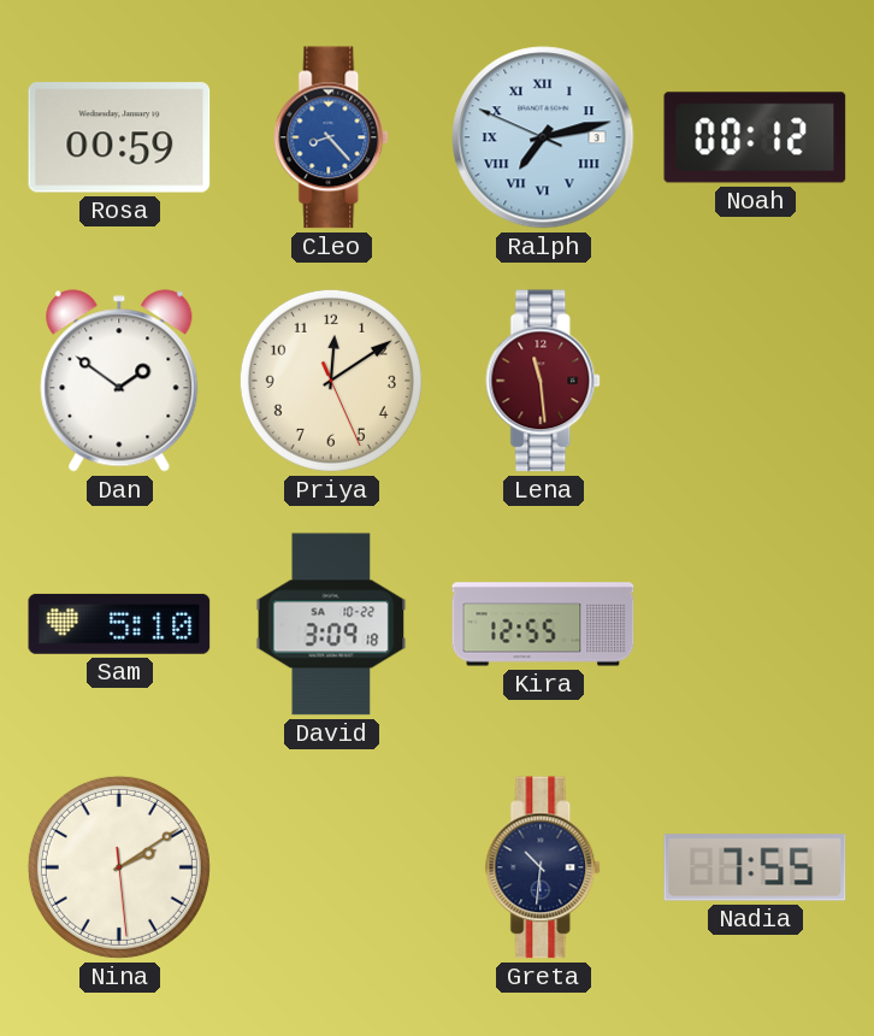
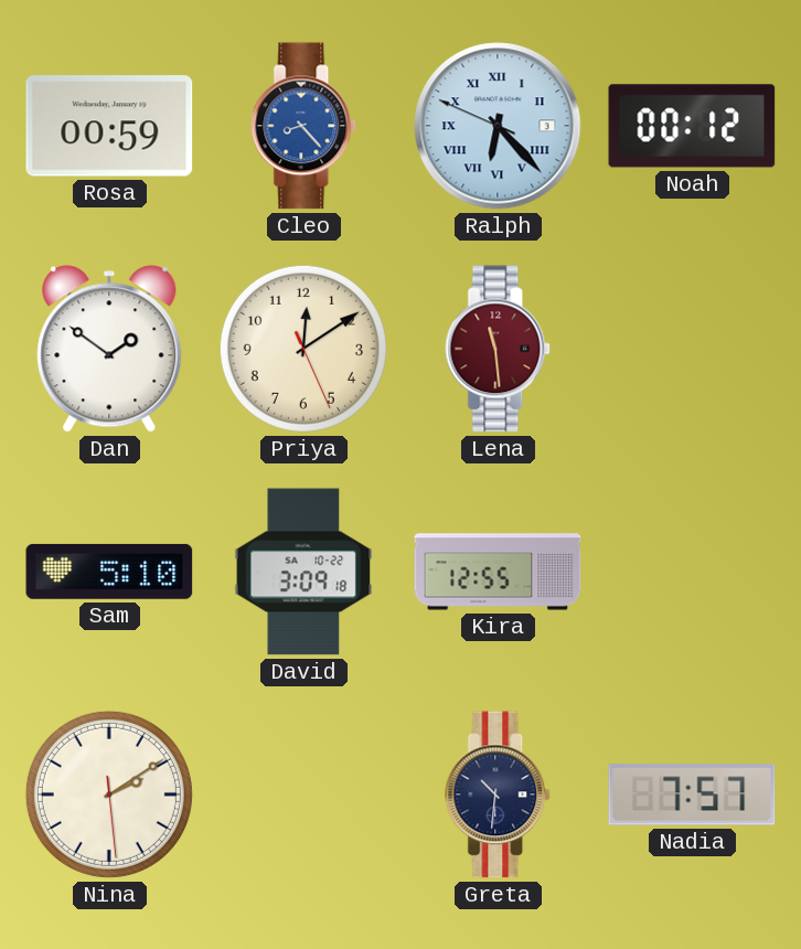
Ralph: 7:12 -> 6:22
Nadia: 7:55 -> 7:57
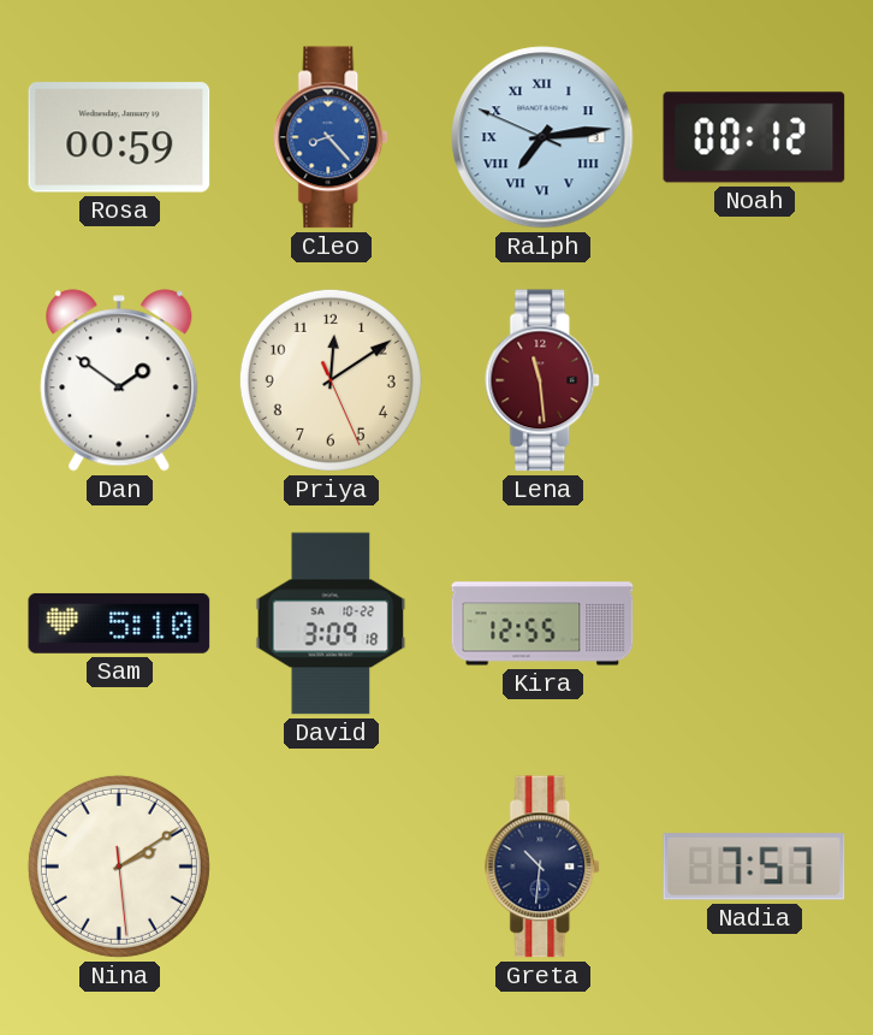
Ralph: 6:22 -> 7:13
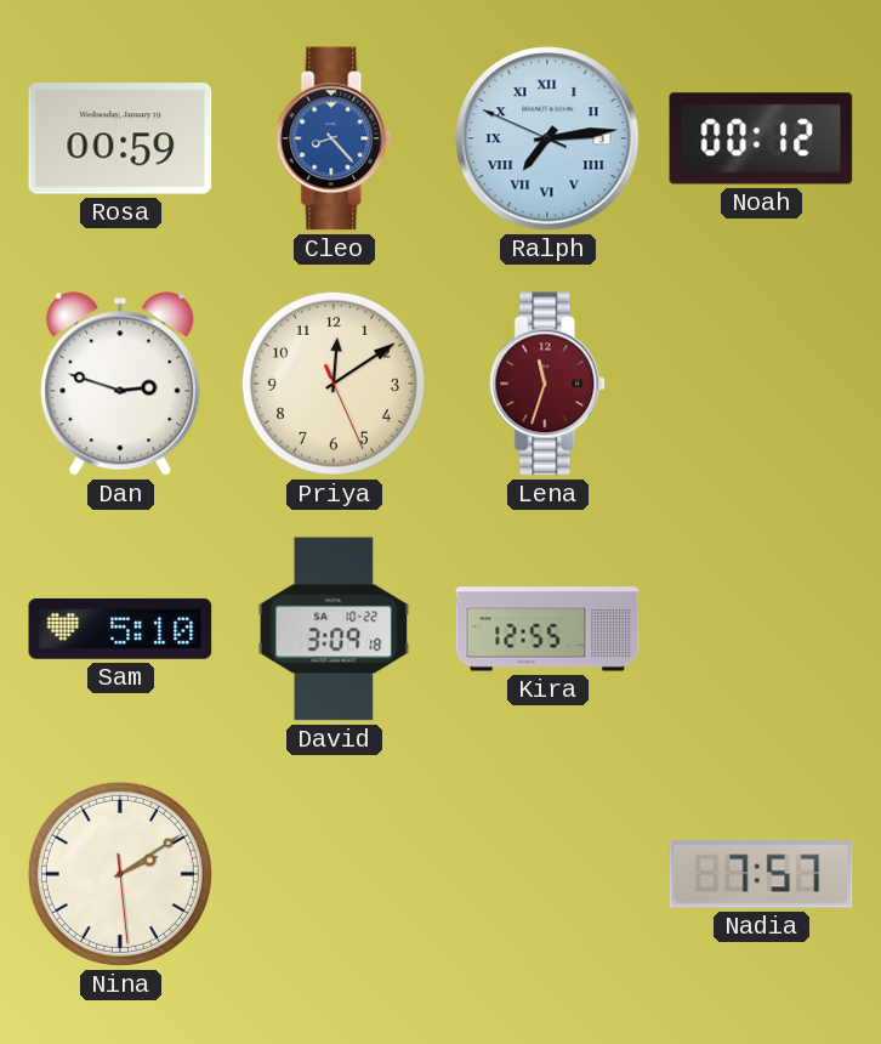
Dan: 1:51 -> 2:48
Lena: 11:29 -> 11:33
Greta: 10:31 -> none
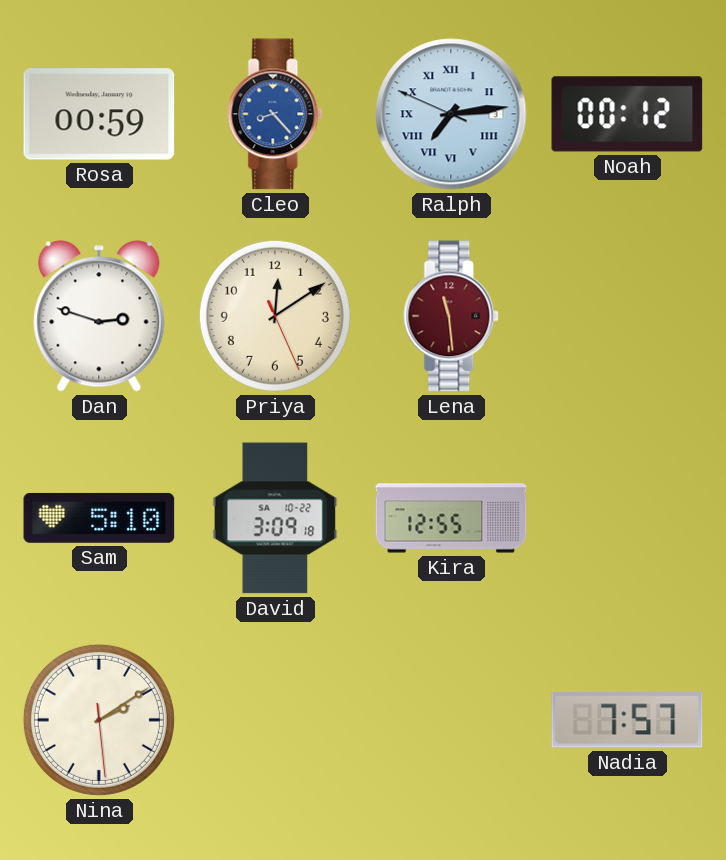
Lena: 11:33 -> 11:29
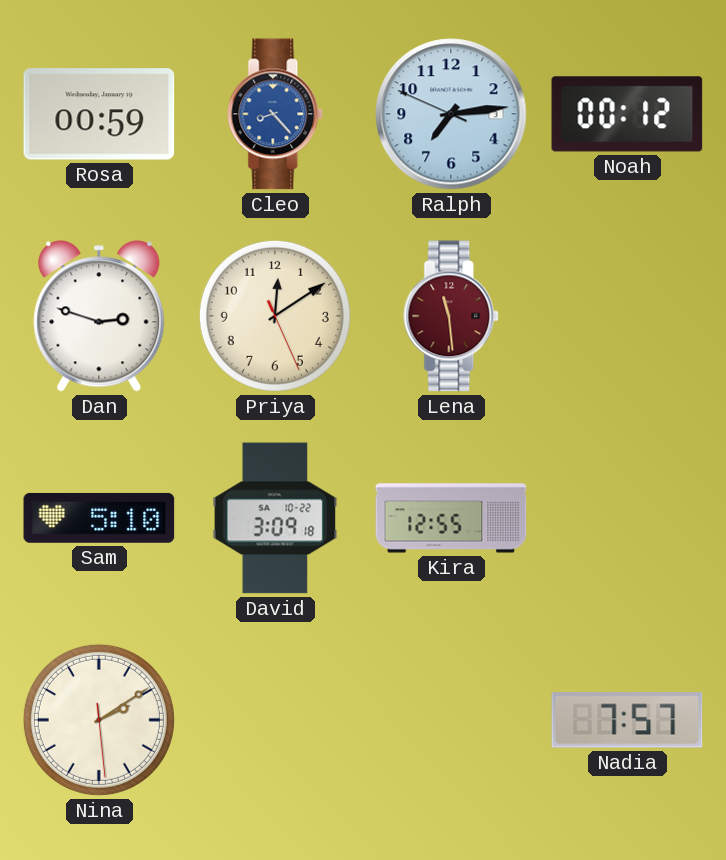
Ralph numerals: Roman -> Arabic
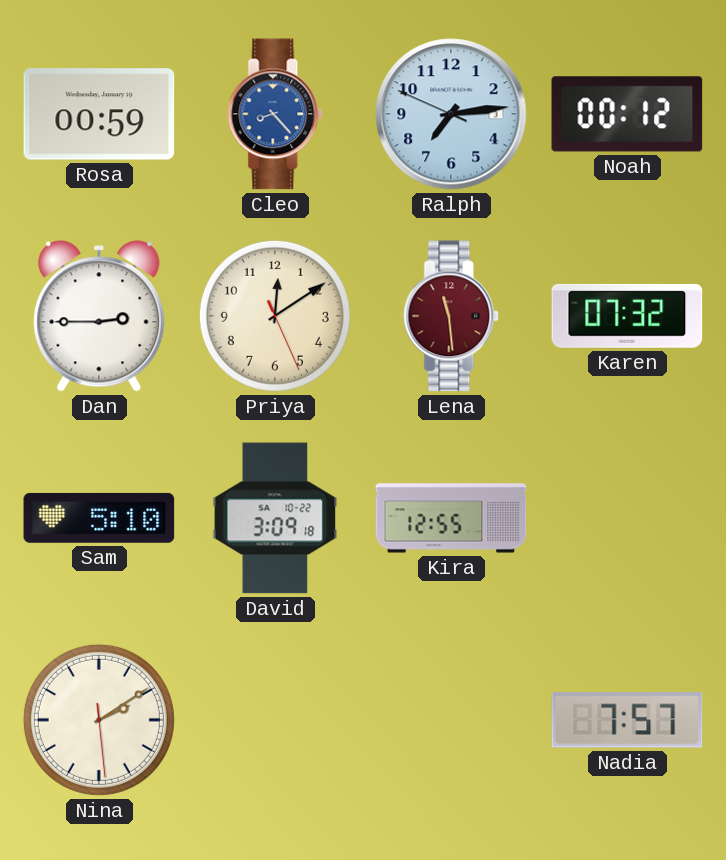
Dan: 2:48 -> 2:45
Karen: none -> 07:32
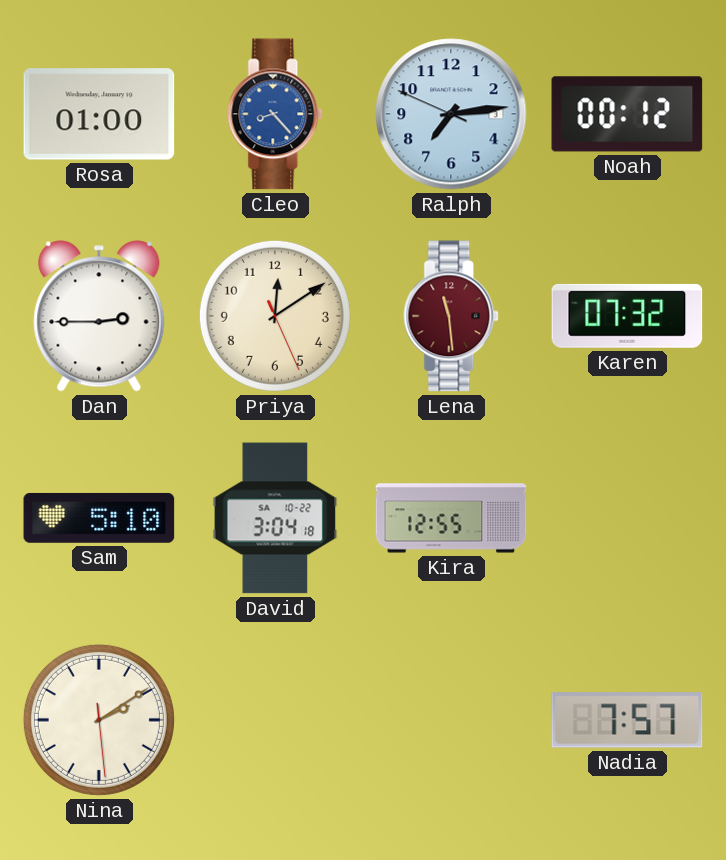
Rosa: 00:59 -> 01:00
David: 3:09 -> 3:04
